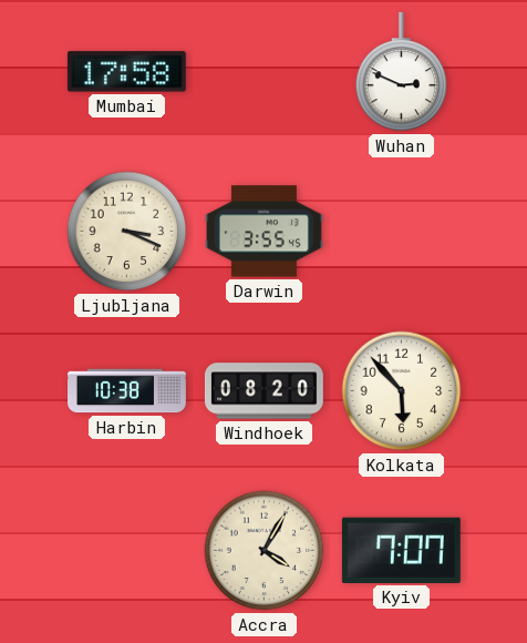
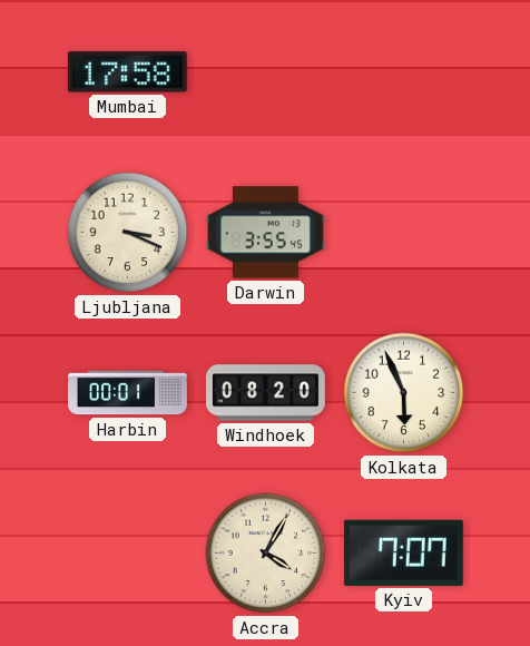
Wuhan: 2:49 -> none
Harbin: 10:38 -> 00:01
Kolkata: 5:53 -> 5:56
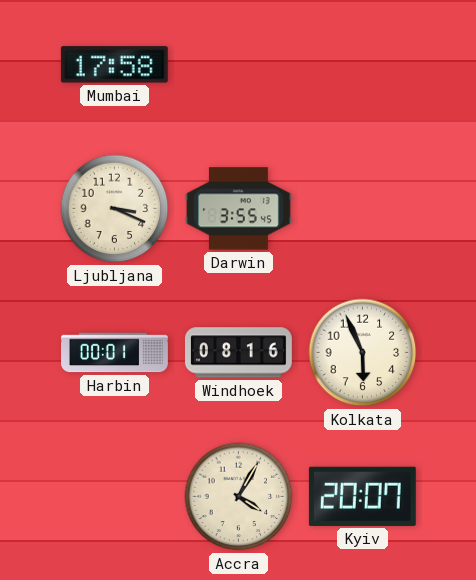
Windhoek: 08:20 -> 08:16
Kyiv: 7:07 -> 20:07
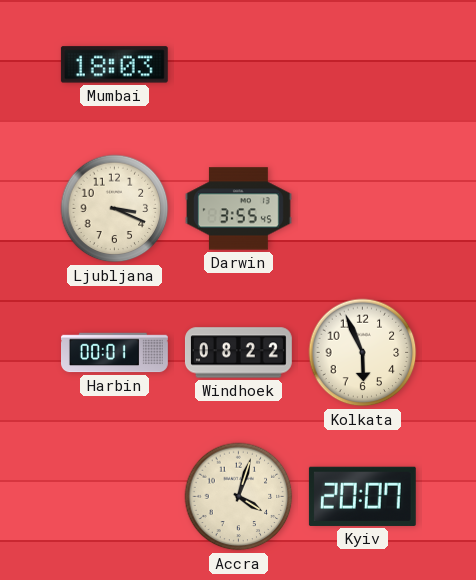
Mumbai: 17:58 -> 18:03
Windhoek: 08:16 -> 08:22
Accra: 4:05 -> 4:03
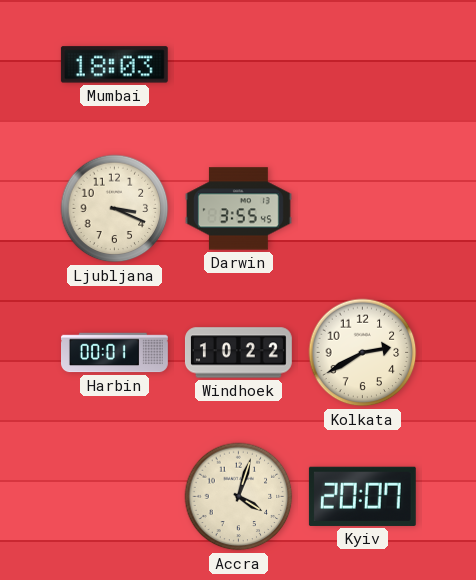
Windhoek: 08:22 -> 10:22
Kolkata: 5:56 -> 2:40
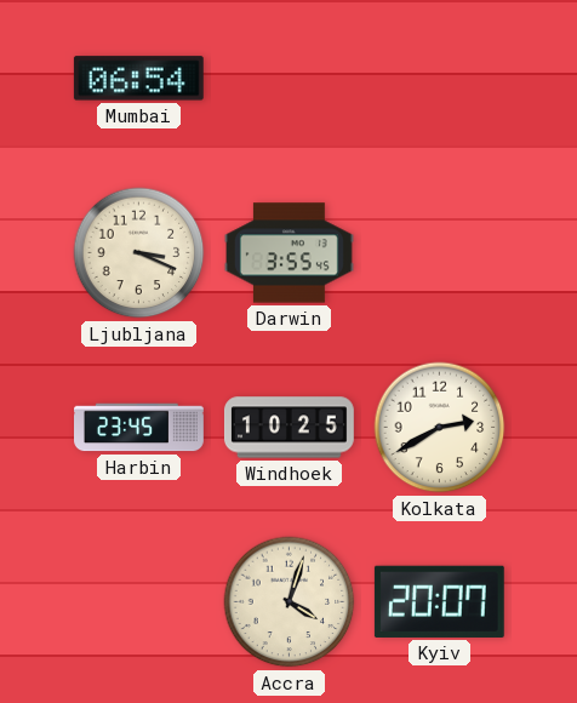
Mumbai: 18:03 -> 06:54
Harbin: 00:01 -> 23:45
Windhoek: 10:22 -> 10:25
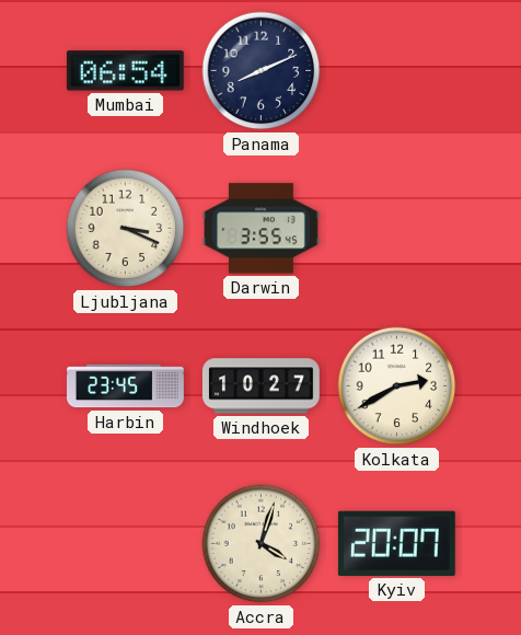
Panama: none -> 8:11
Windhoek: 10:25 -> 10:27
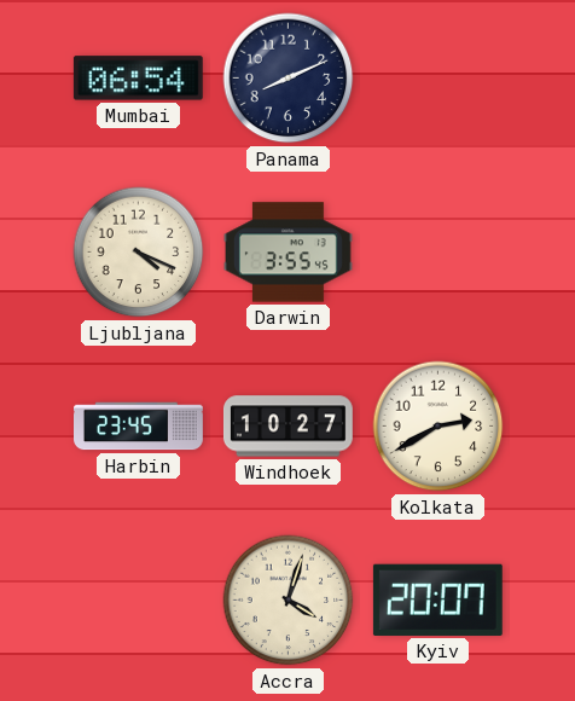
Ljubljana: 3:19 -> 4:19
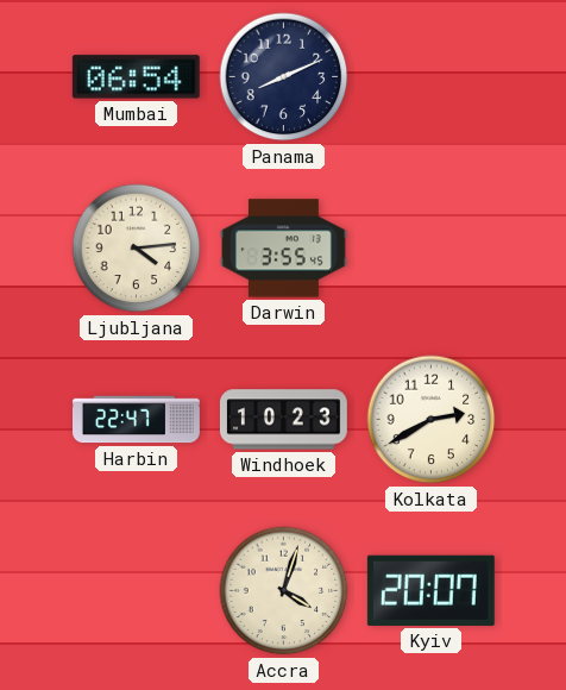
Ljubljana: 4:19 -> 4:14
Harbin: 23:45 -> 22:47
Windhoek: 10:27 -> 10:23
